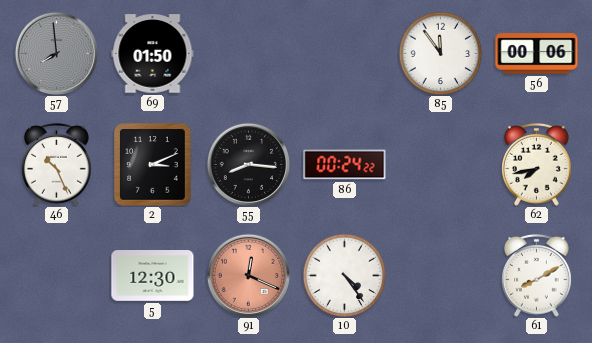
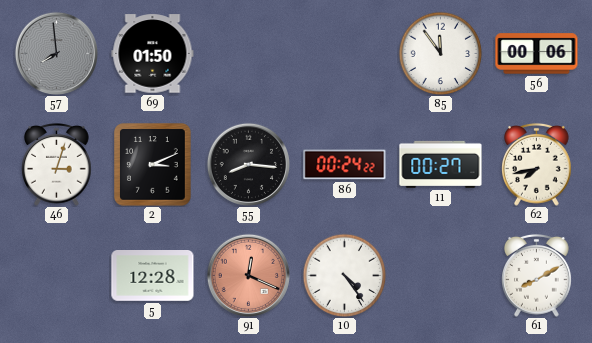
46: 10:26 -> 3:03
11: none -> 00:27
5: 12:30 -> 12:28
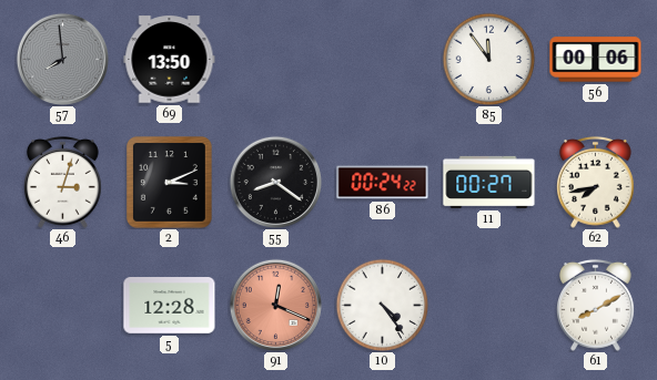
69: 01:50 -> 13:50
55: 8:16 -> 8:21
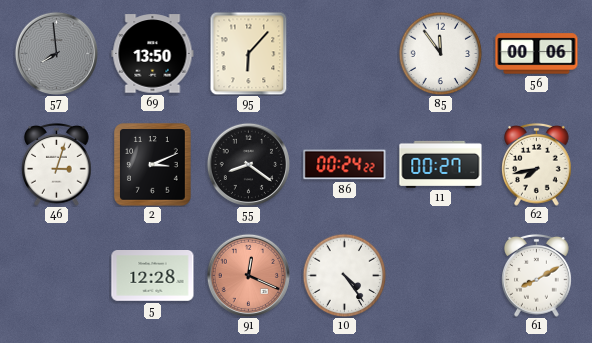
95: none -> 6:07
